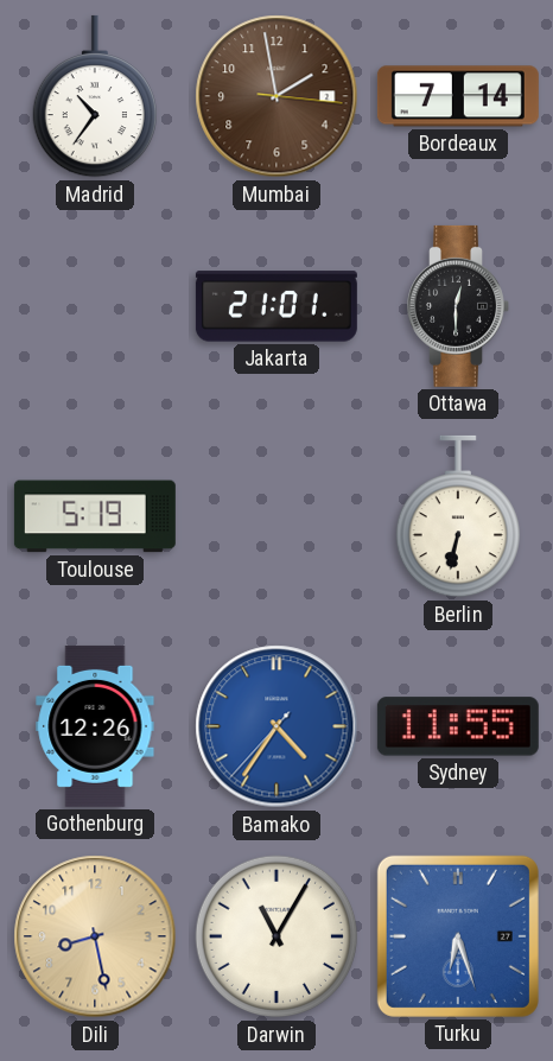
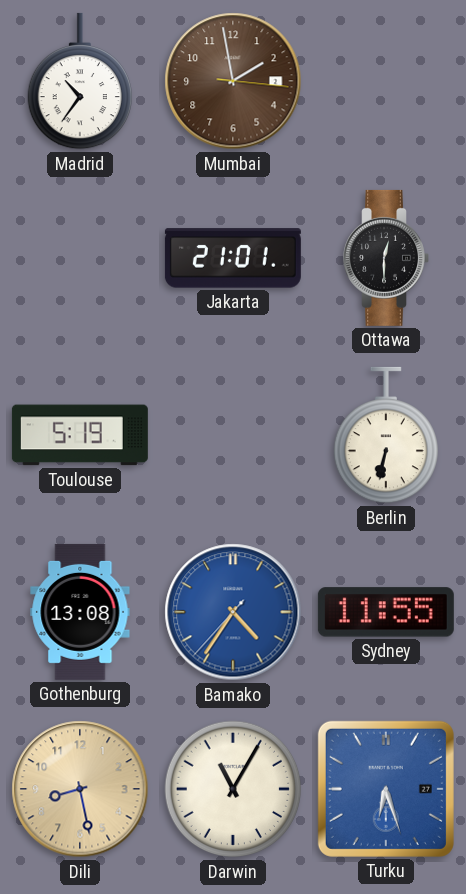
Bordeaux: 7:14 -> none
Gothenburg: 12:26 -> 13:08
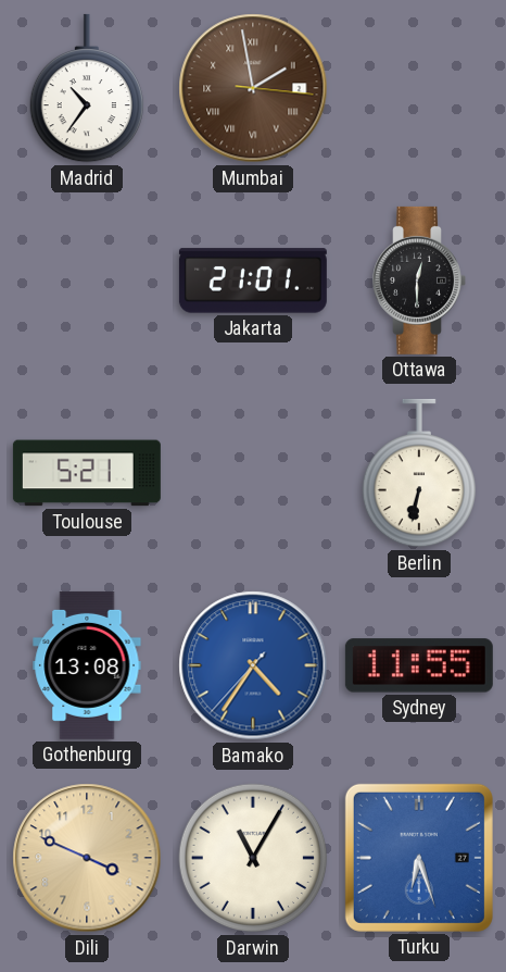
Mumbai numerals: Arabic -> Roman
Toulouse: 5:19 -> 5:21
Dili: 8:28 -> 3:49
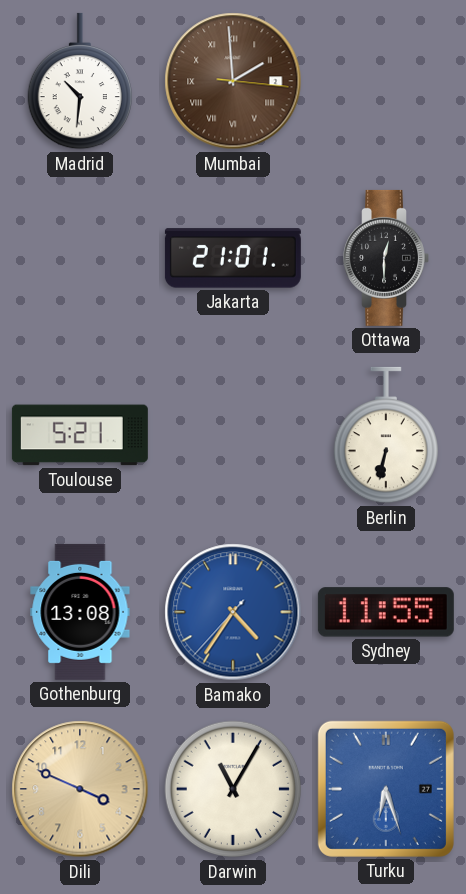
Madrid: 10:36 -> 10:31
Mumbai: 1:58 -> 1:59
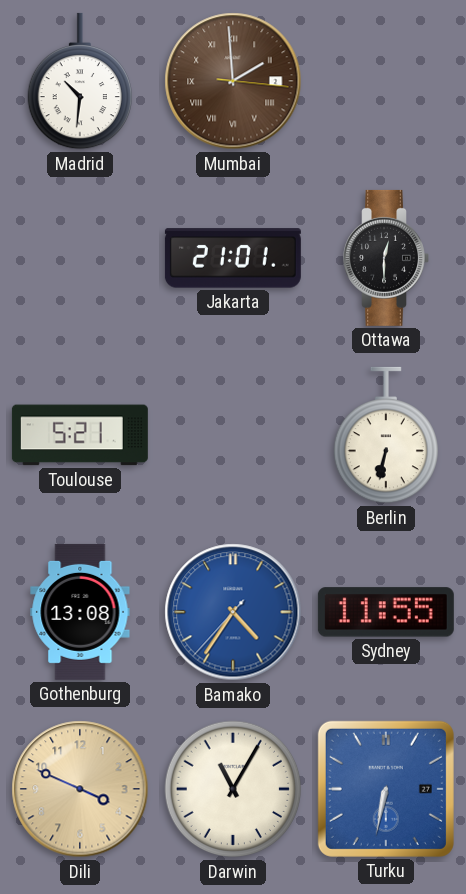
Turku: 6:27 -> 6:32
